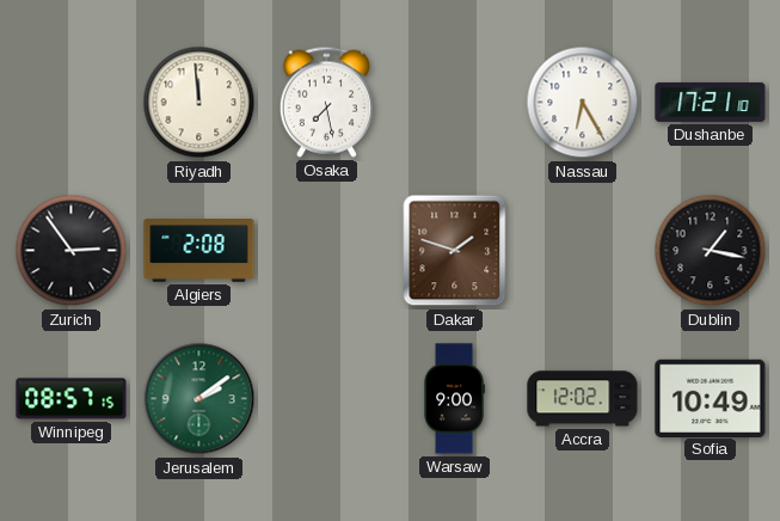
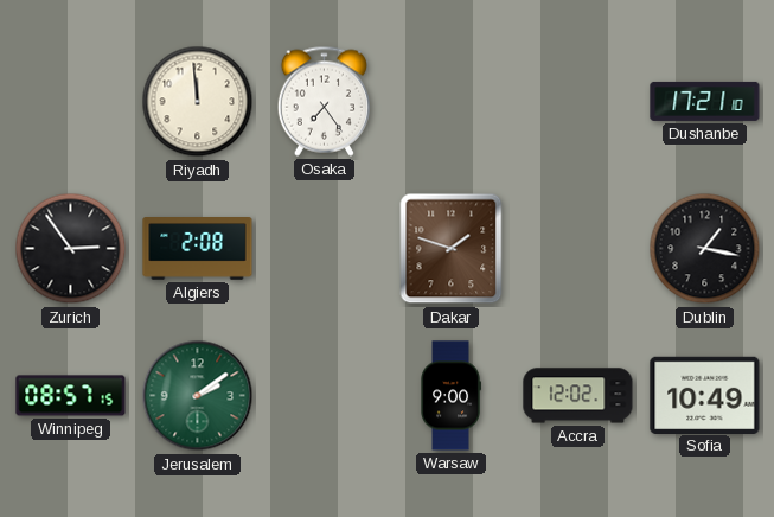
Osaka: 7:28 -> 7:24
Nassau: 6:25 -> none
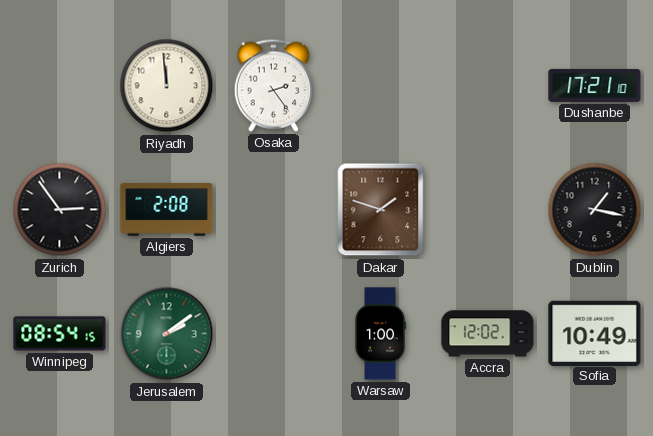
Osaka: 7:24 -> 2:24
Winnipeg: 08:57 -> 08:54
Warsaw: 9:00 -> 1:00
